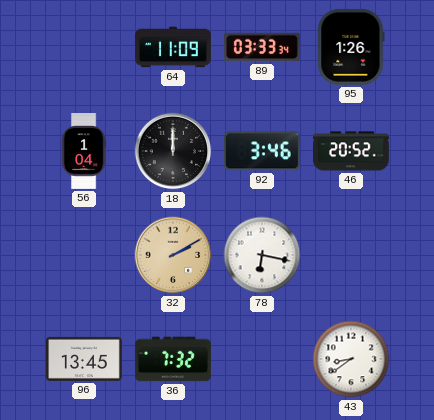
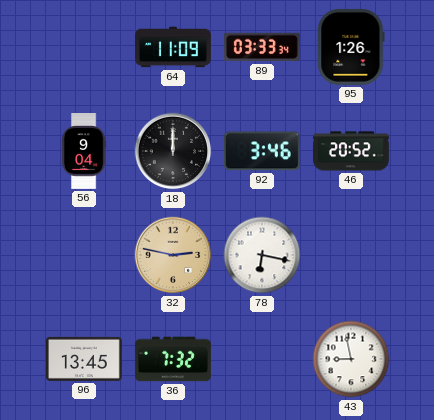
56: 1:04 -> 9:04
32: 2:10 -> 2:47
43: 8:39 -> 8:58
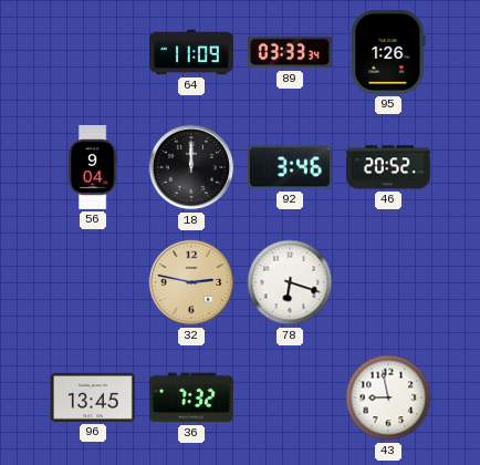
78: 6:17 -> 6:18
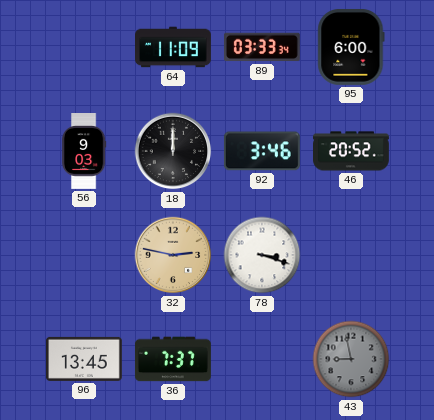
95: 1:26 -> 6:00
56: 9:04 -> 9:03
78: 6:18 -> 3:18
36: 7:32 -> 7:37
43 dial: white -> grey
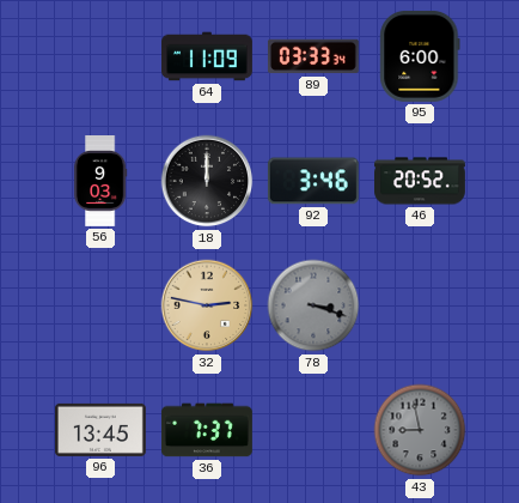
78 dial: white -> grey
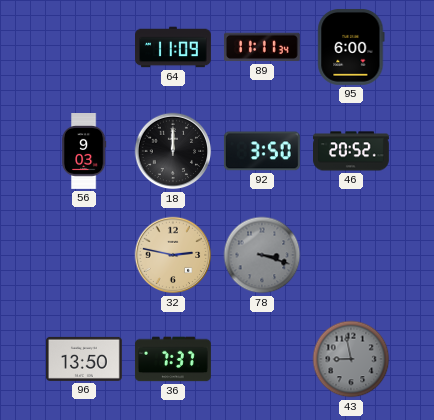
89: 03:33 -> 11:11
92: 3:46 -> 3:50
96: 13:45 -> 13:50
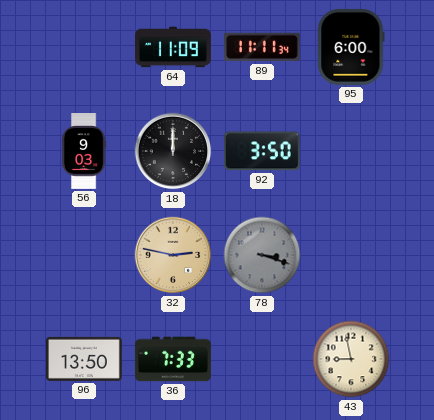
46: 20:52 -> none
36: 7:37 -> 7:33
43 dial: grey -> cream
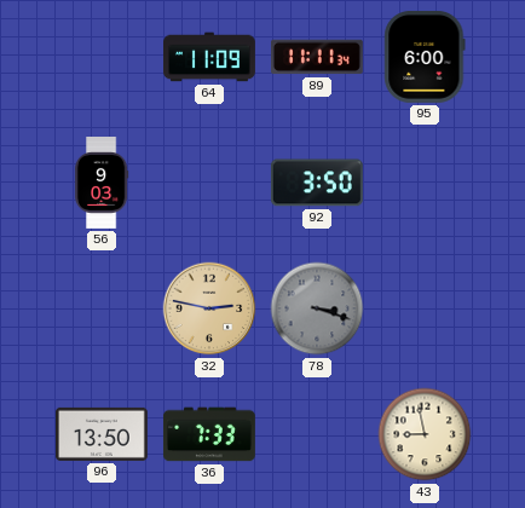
18: 12:00 -> none
